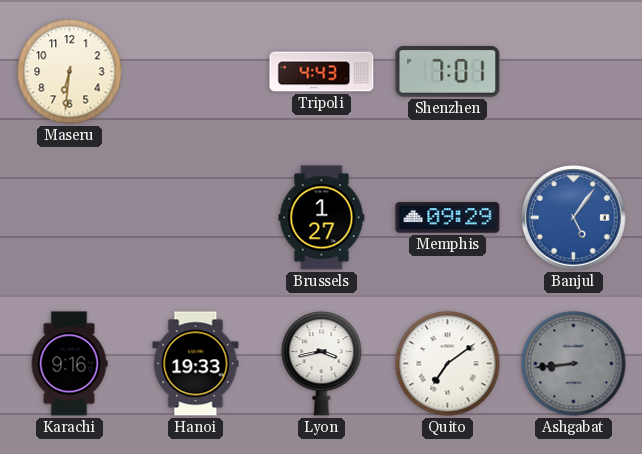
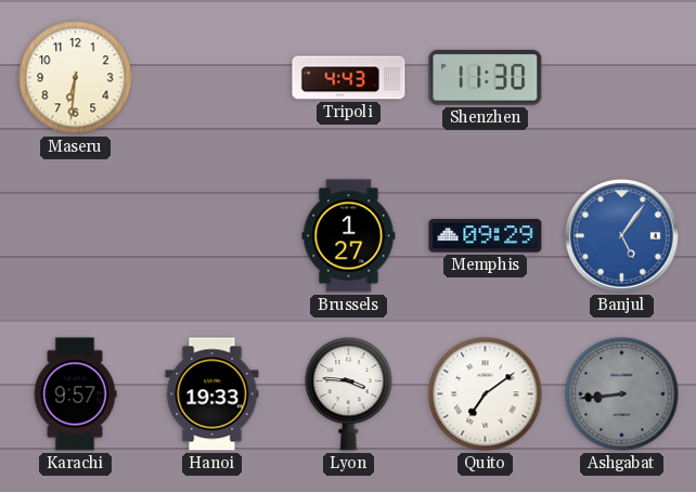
Shenzhen: 7:01 -> 11:30
Karachi: 9:16 -> 9:57
Lyon: 3:43 -> 3:46
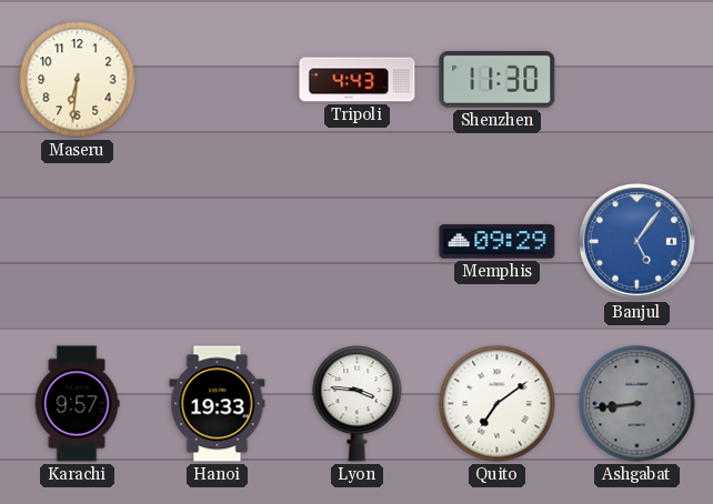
Brussels: 1:27 -> none
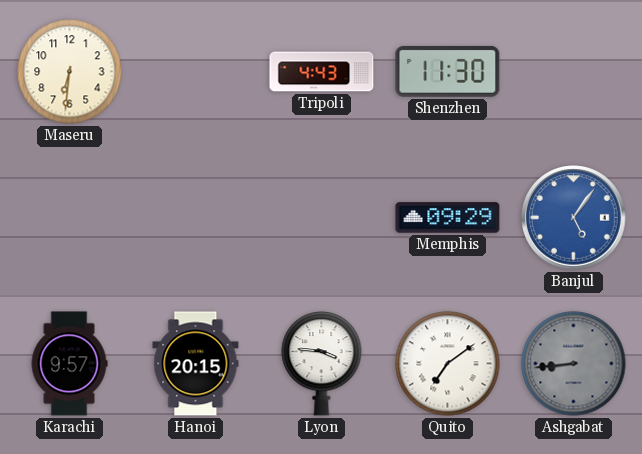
Hanoi: 19:33 -> 20:15
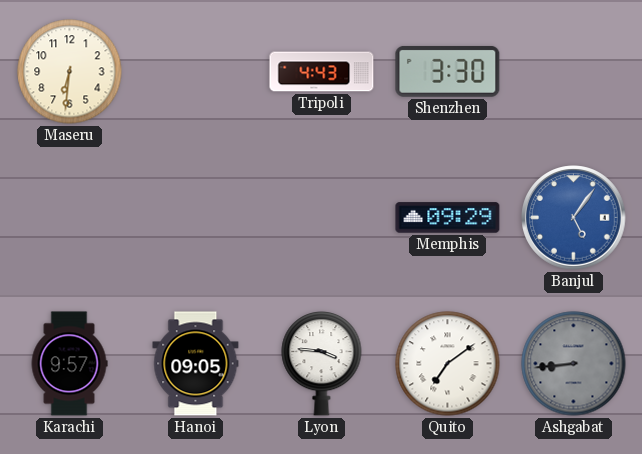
Shenzhen: 11:30 -> 3:30
Hanoi: 20:15 -> 09:05
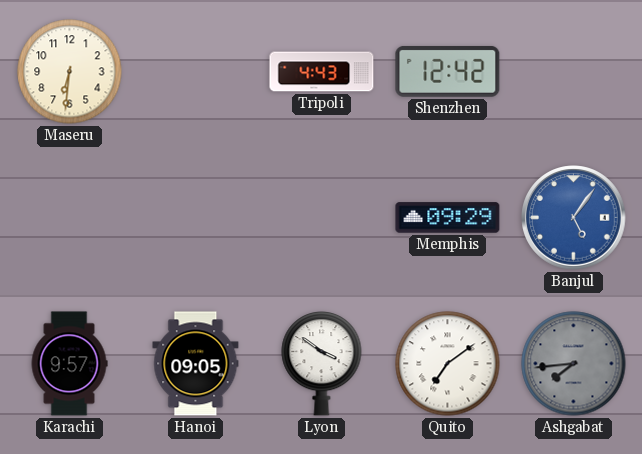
Shenzhen: 3:30 -> 12:42
Lyon: 3:46 -> 3:51
Ashgabat: 8:44 -> 7:44
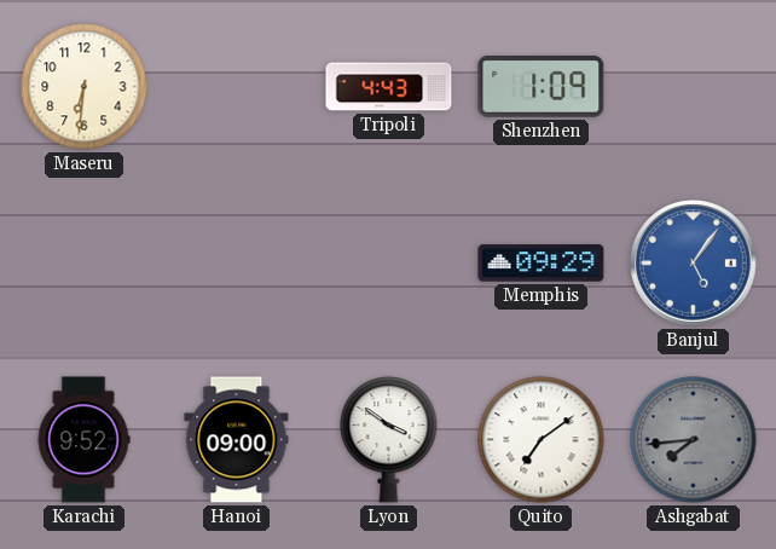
Shenzhen: 12:42 -> 1:09
Karachi: 9:57 -> 9:52
Hanoi: 09:05 -> 09:00
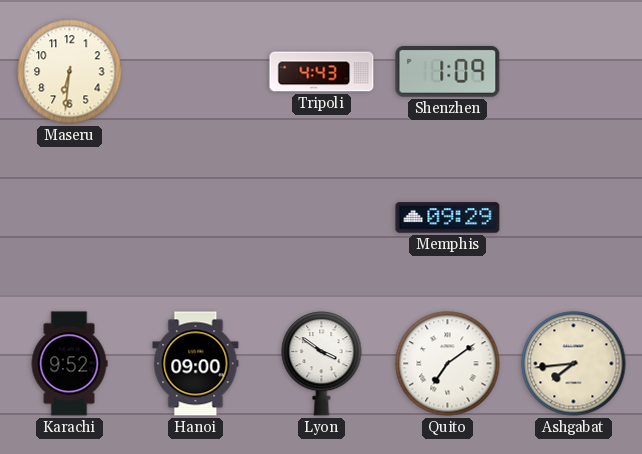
Banjul: 5:06 -> none
Ashgabat dial: grey -> cream
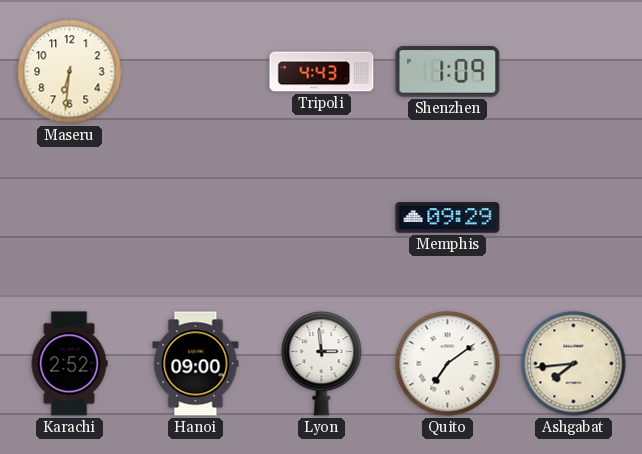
Karachi: 9:52 -> 2:52
Lyon: 3:51 -> 2:59
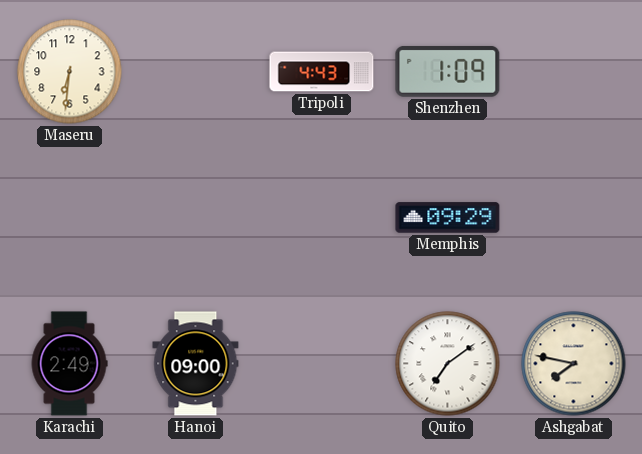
Karachi: 2:52 -> 2:49
Lyon: 2:59 -> none
Ashgabat: 7:44 -> 7:47
